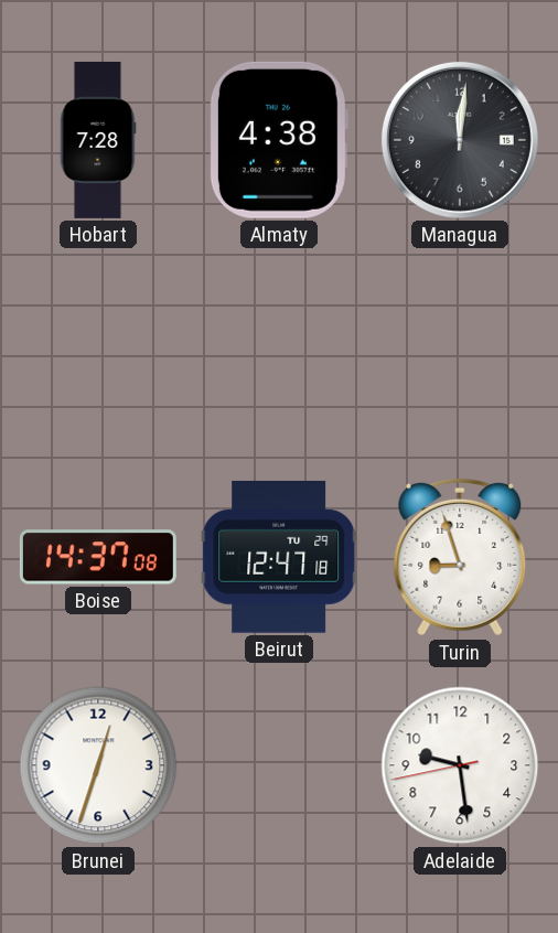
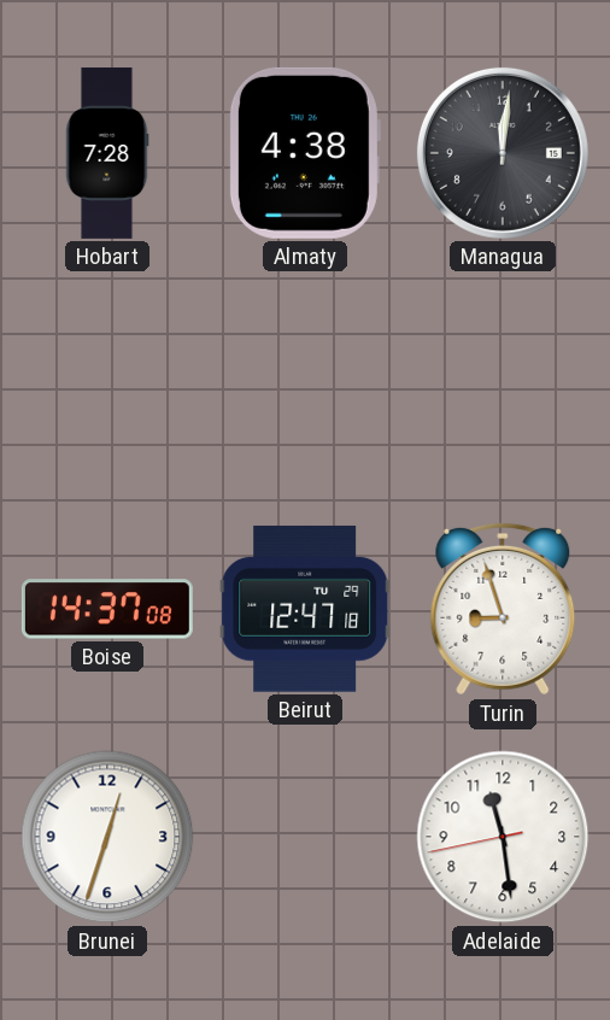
Adelaide: 9:28 -> 11:28
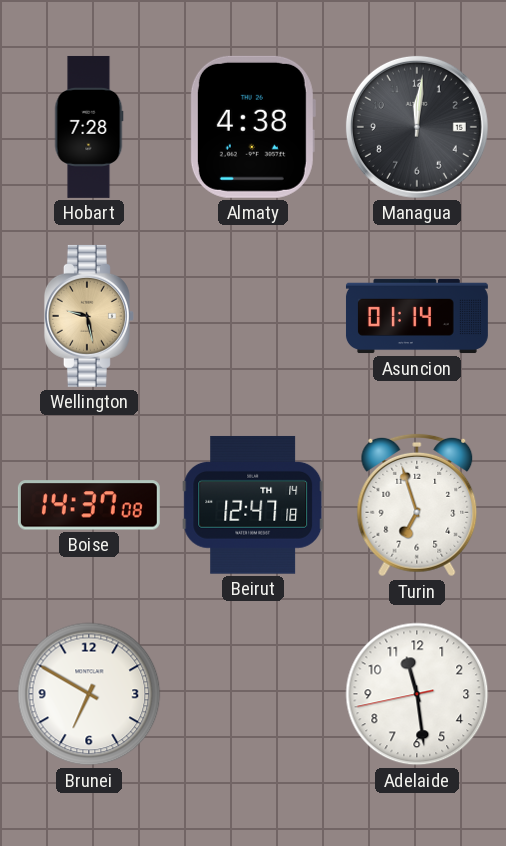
Wellington: none -> 9:28
Asuncion: none -> 01:14
Beirut date: TU 29 -> TH 14
Turin: 8:57 -> 6:57
Brunei: 12:33 -> 6:50
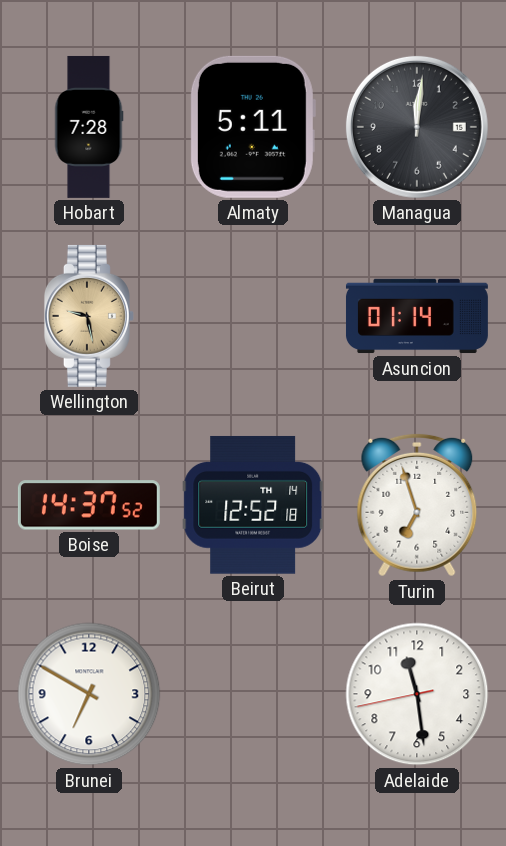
Almaty: 4:38 -> 5:11
Boise: 14:37:08 -> 14:37:52
Beirut: 12:47 -> 12:52
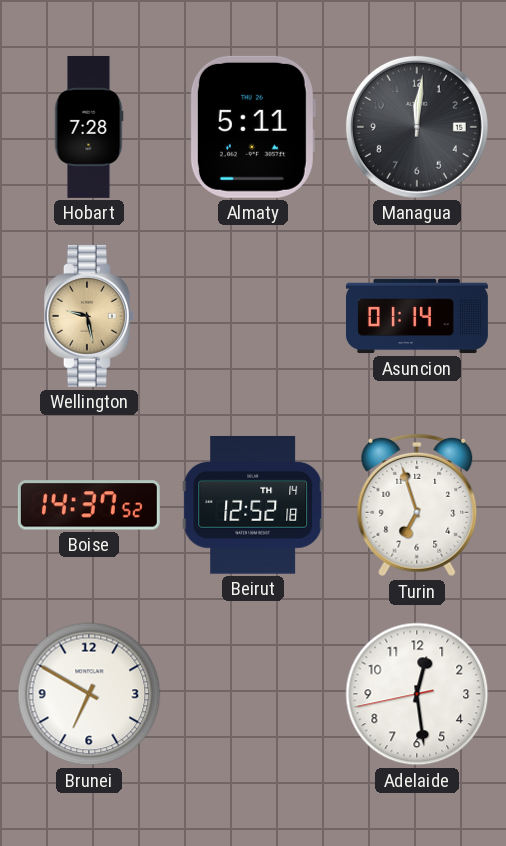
Adelaide: 11:28 -> 12:28
